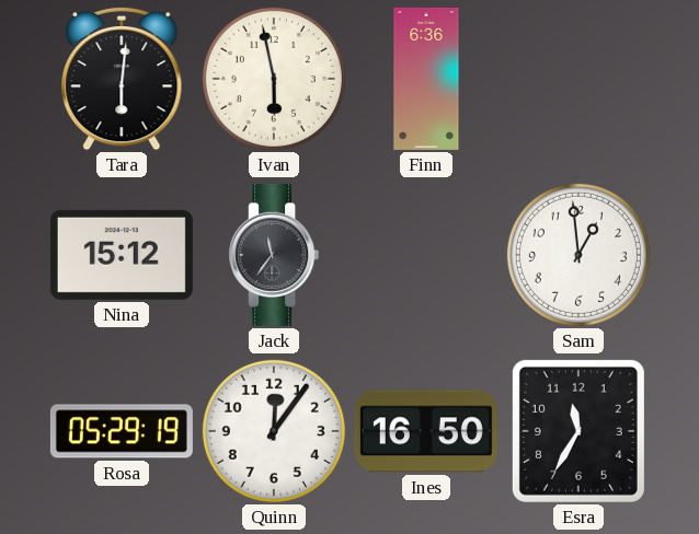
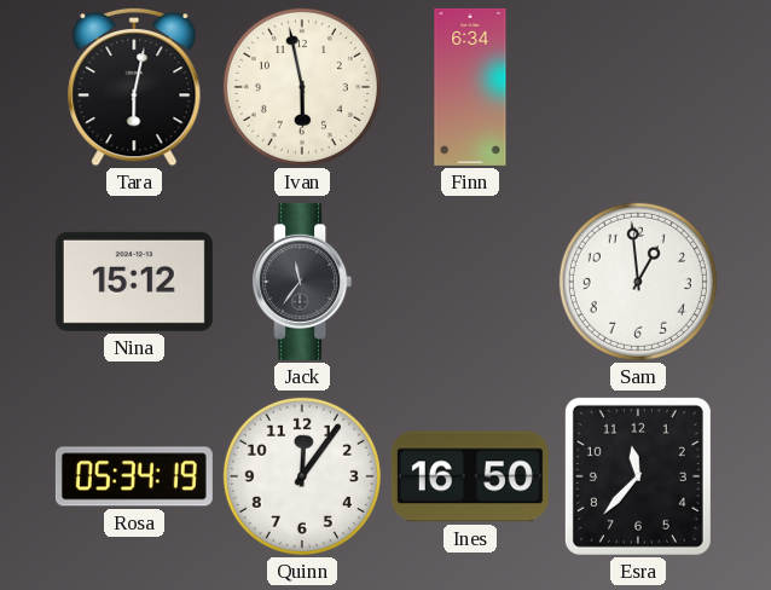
Tara: 6:01 -> 6:02
Finn: 6:36 -> 6:34
Rosa: 05:29 -> 05:34
Esra: 11:35 -> 11:37
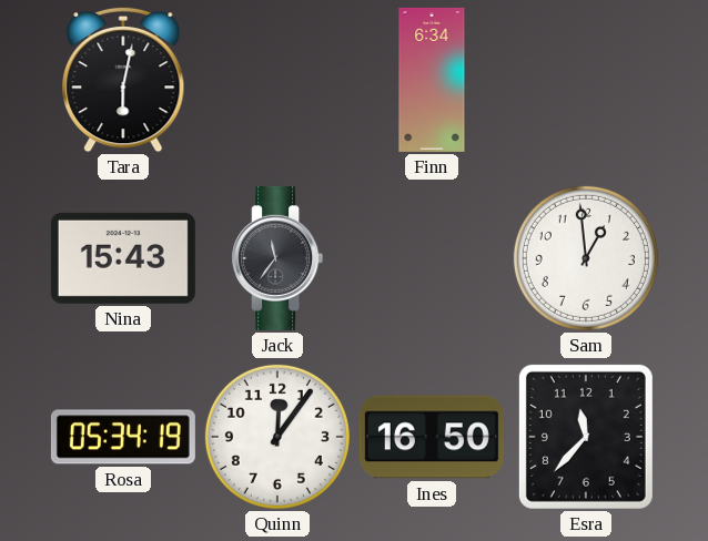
Ivan: 5:58 -> none
Nina: 15:12 -> 15:43
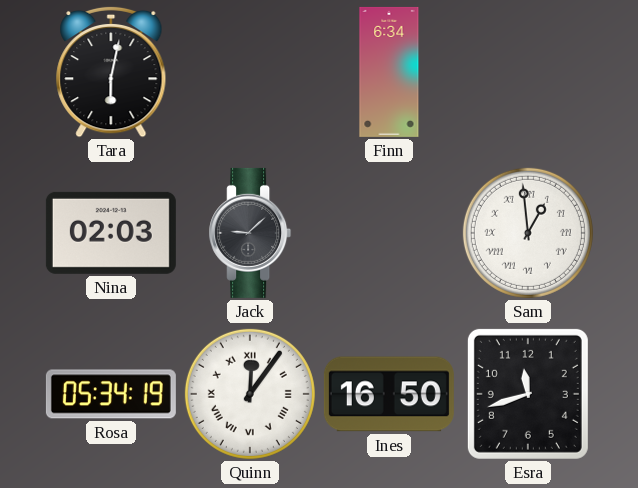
Nina: 15:43 -> 02:03
Jack: 11:36 -> 9:08
Sam numerals: Arabic -> Roman
Quinn numerals: Arabic -> Roman
Esra: 11:37 -> 11:42
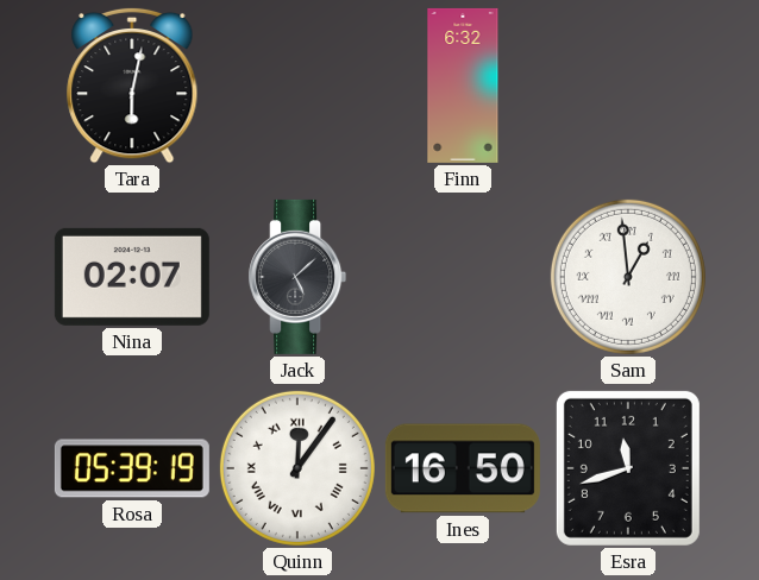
Finn: 6:34 -> 6:32
Nina: 02:03 -> 02:07
Jack: 9:08 -> 5:08
Rosa: 05:34 -> 05:39
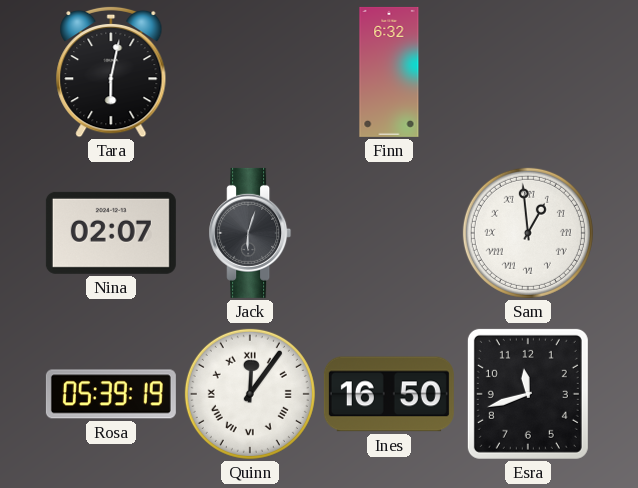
Jack: 5:08 -> 6:03
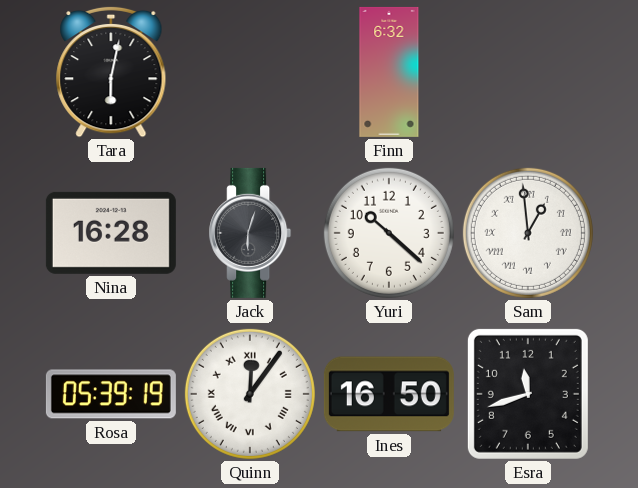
Nina: 02:07 -> 16:28
Yuri: none -> 10:22
